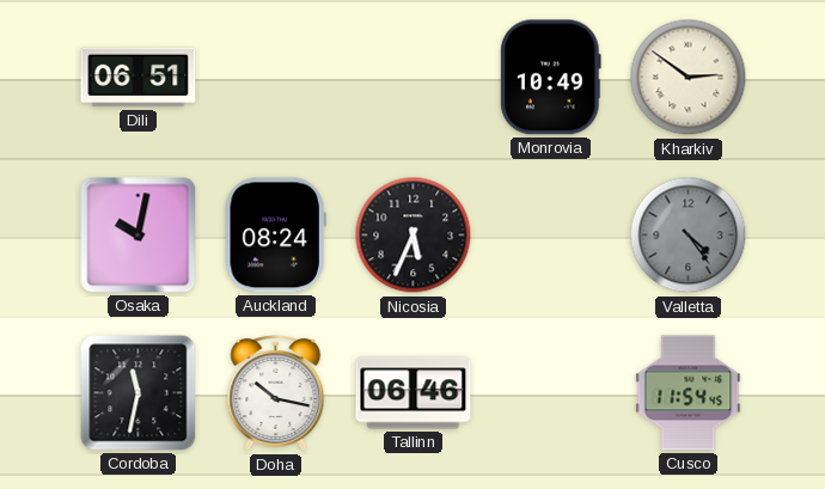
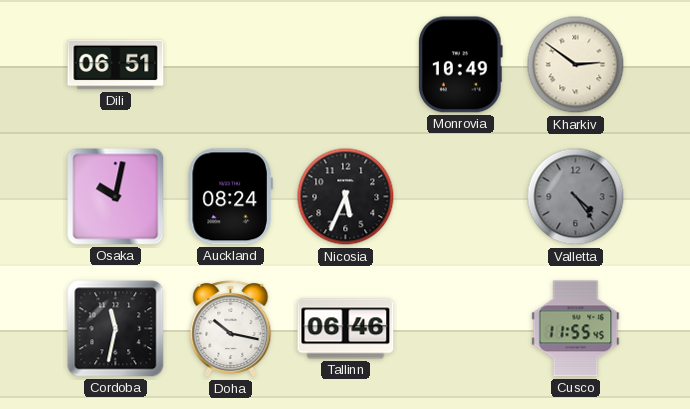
Cusco: 11:54 -> 11:55
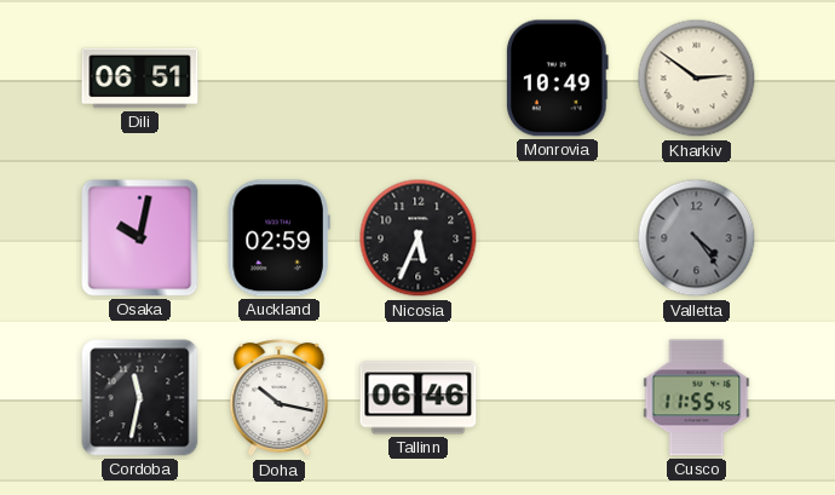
Auckland: 08:24 -> 02:59
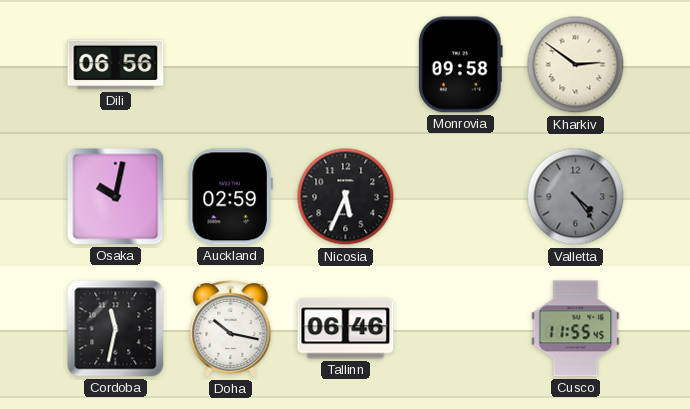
Dili: 06:51 -> 06:56
Monrovia: 10:49 -> 09:58
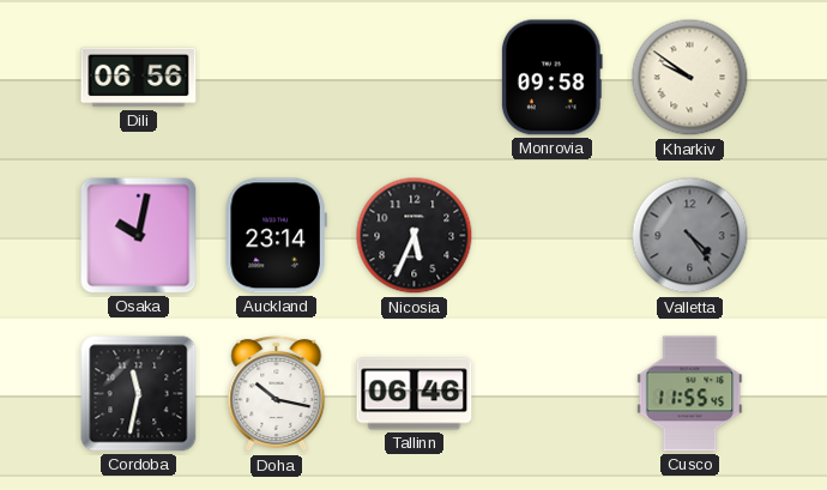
Kharkiv: 2:51 -> 9:51
Auckland: 02:59 -> 23:14
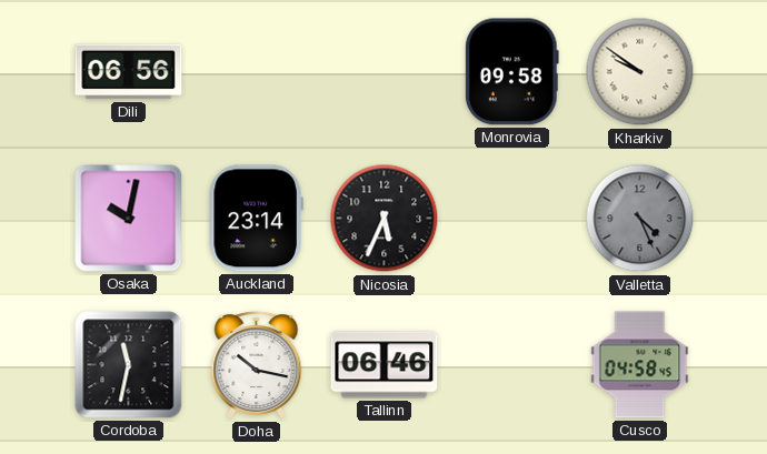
Valletta: 4:24 -> 4:26
Cusco: 11:55 -> 04:58
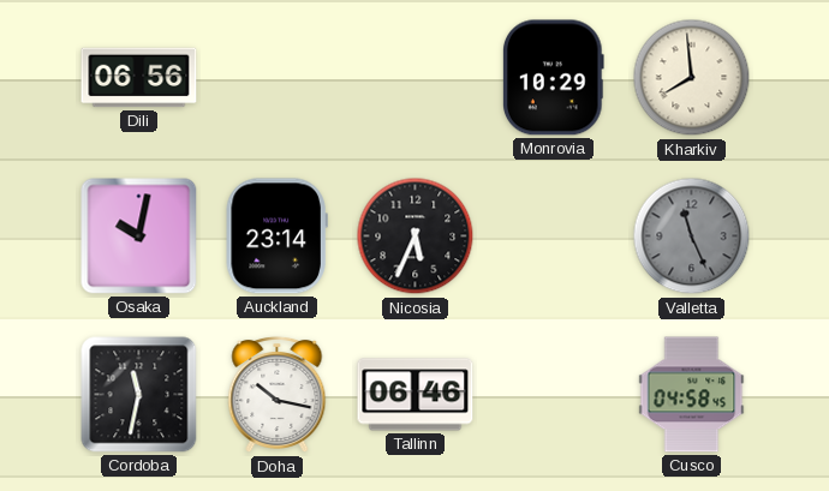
Monrovia: 09:58 -> 10:29
Kharkiv: 9:51 -> 7:59
Valletta: 4:26 -> 11:26
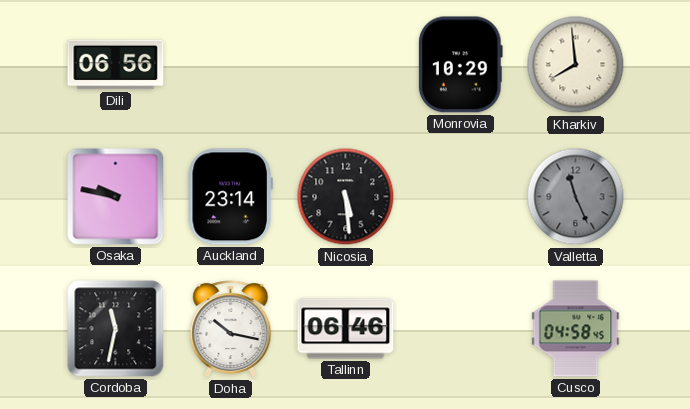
Osaka: 10:02 -> 9:47
Nicosia: 5:34 -> 5:29
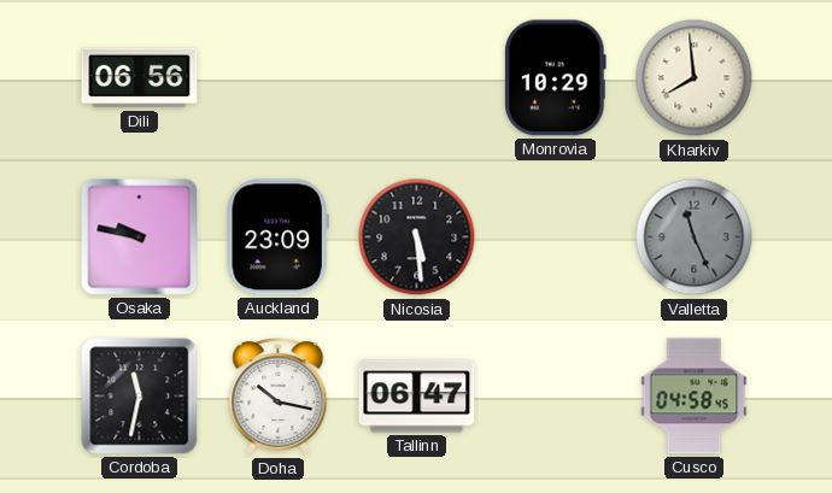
Auckland: 23:14 -> 23:09
Tallinn: 06:46 -> 06:47
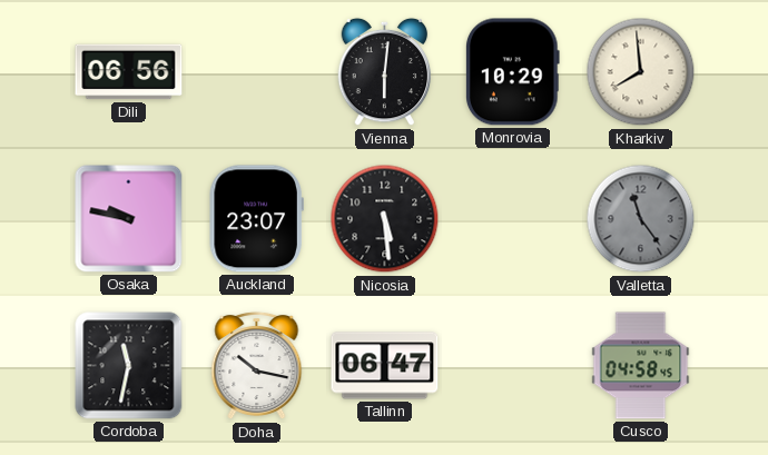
Vienna: none -> 6:01
Auckland: 23:09 -> 23:07
Valletta: 11:26 -> 11:24
